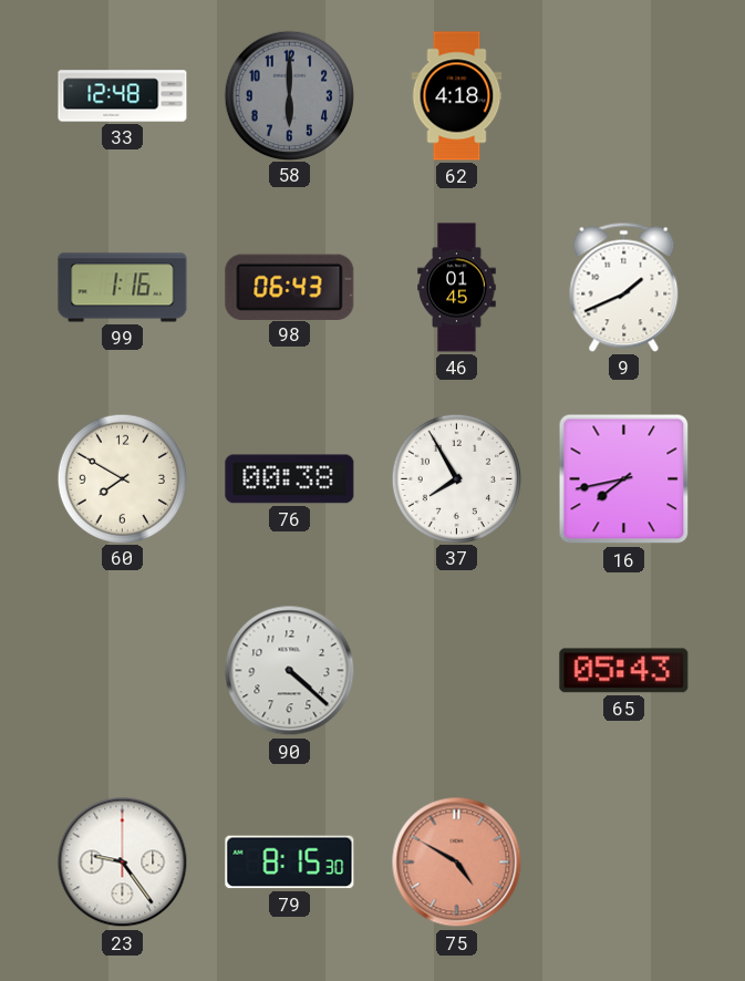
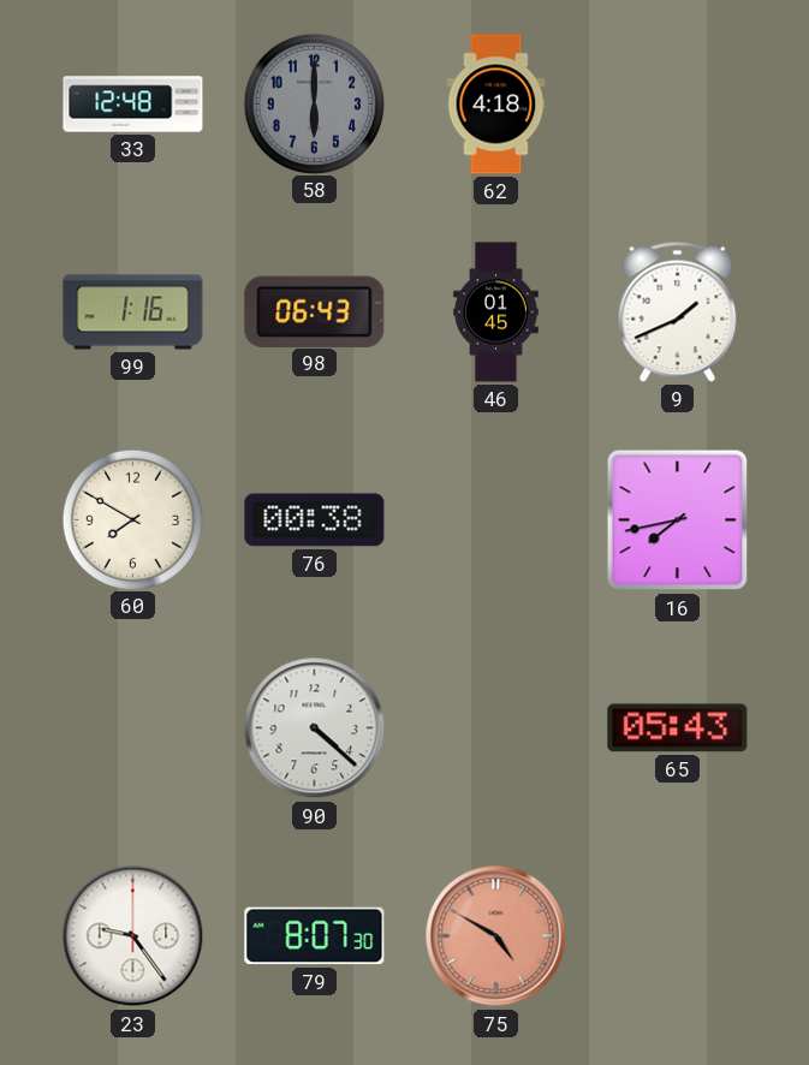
37: 7:55 -> none
79: 8:15 -> 8:07
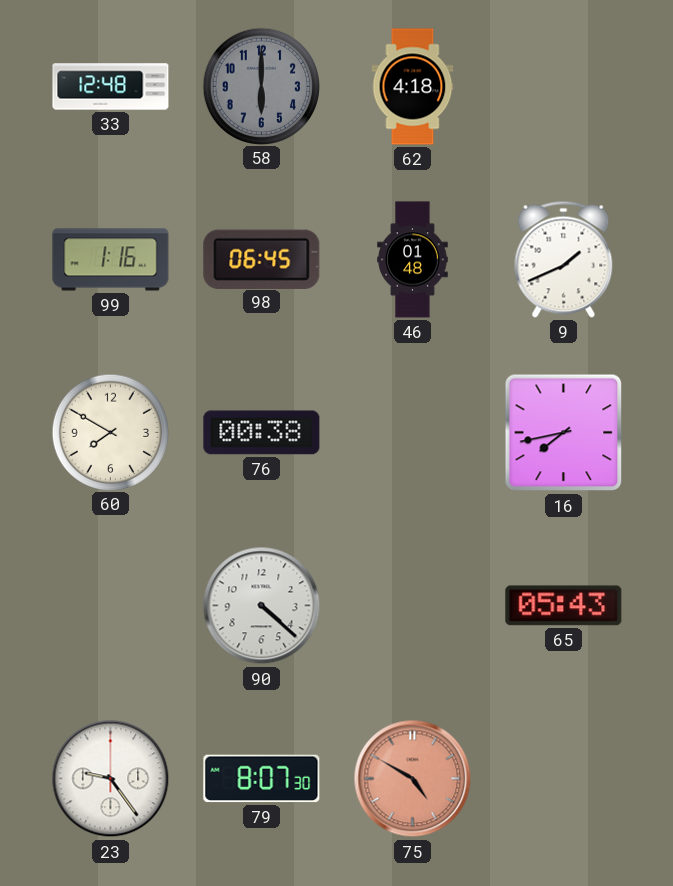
98: 06:43 -> 06:45
46: 01:45 -> 01:48
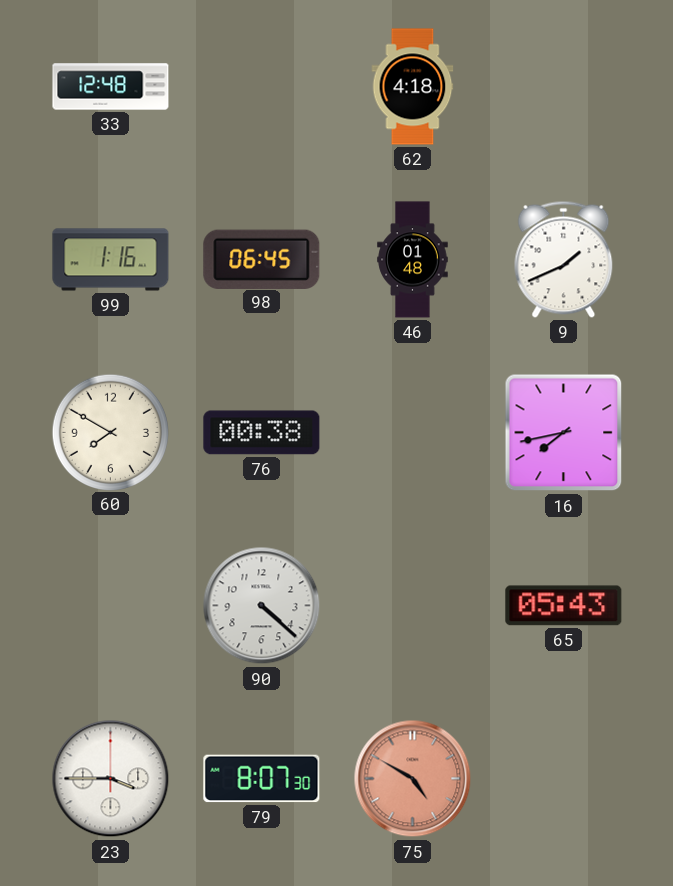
58: 6:00 -> none
23: 9:24 -> 3:45
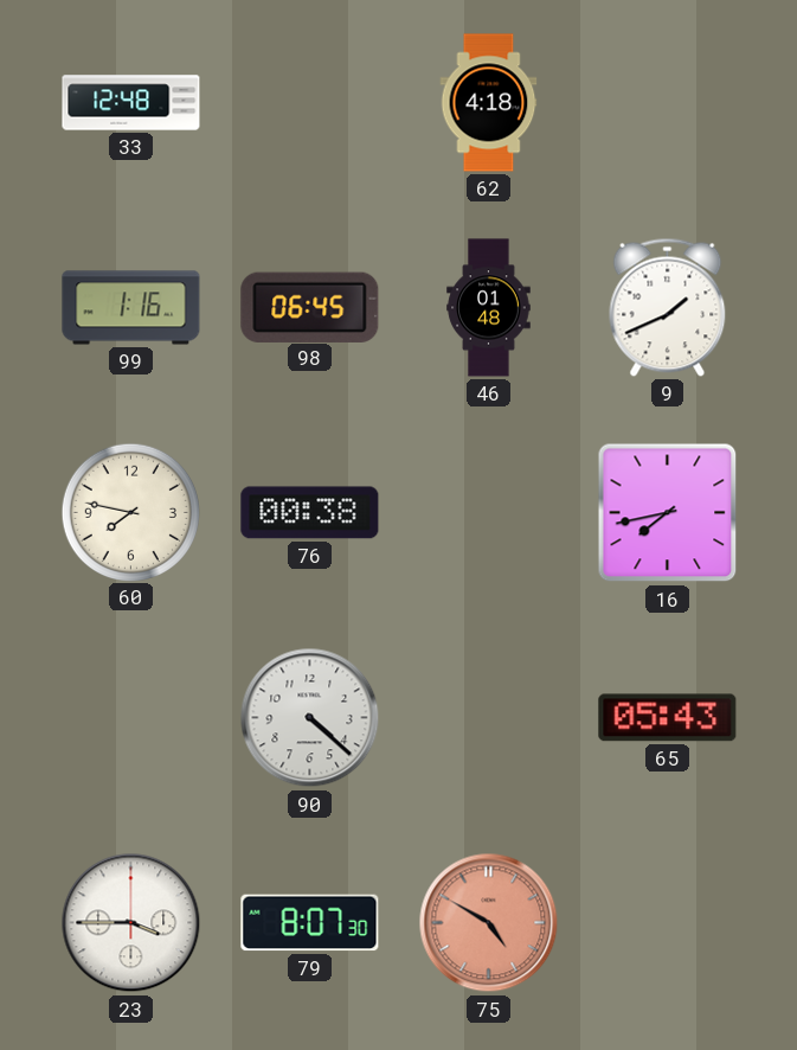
60: 7:50 -> 7:47
